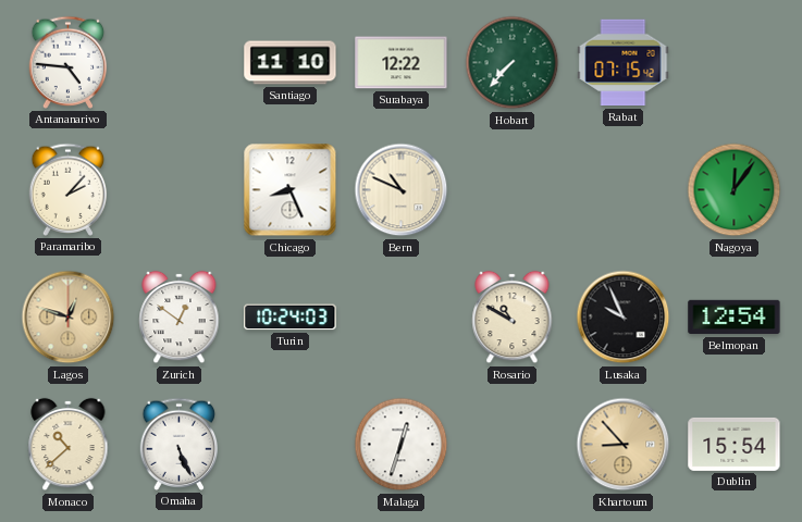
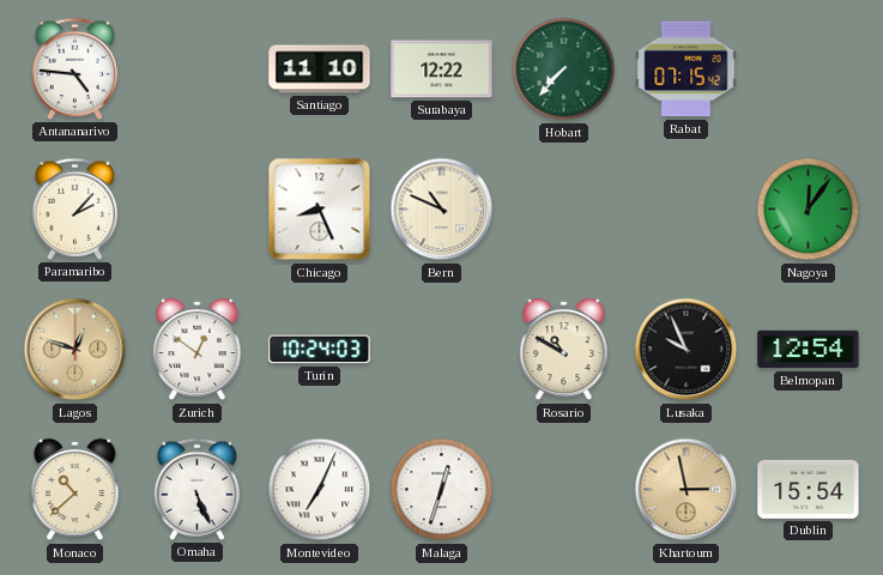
Montevideo: none -> 7:04
Khartoum: 8:53 -> 2:58
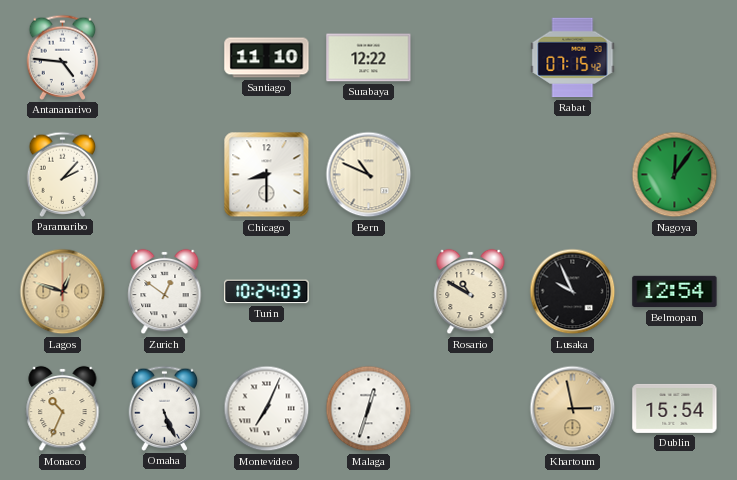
Hobart: 7:37 -> none
Chicago: 8:26 -> 8:30
Monaco: 10:38 -> 10:34
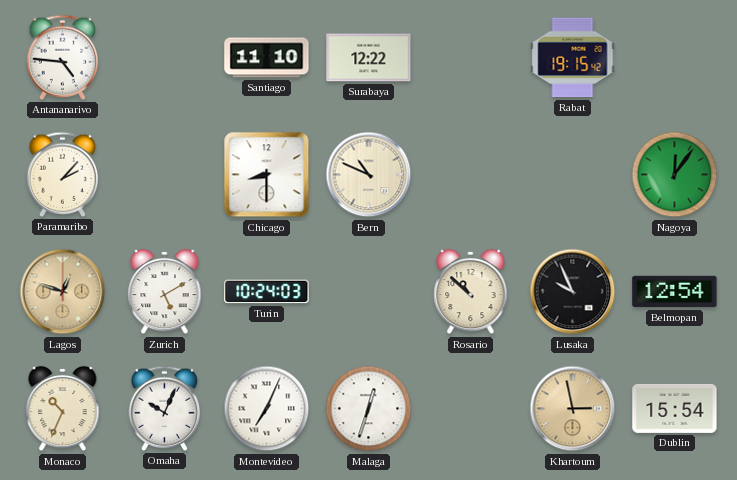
Rabat: 07:15 -> 19:15
Zurich: 12:51 -> 5:10
Rosario: 10:50 -> 10:52
Omaha: 5:26 -> 10:04
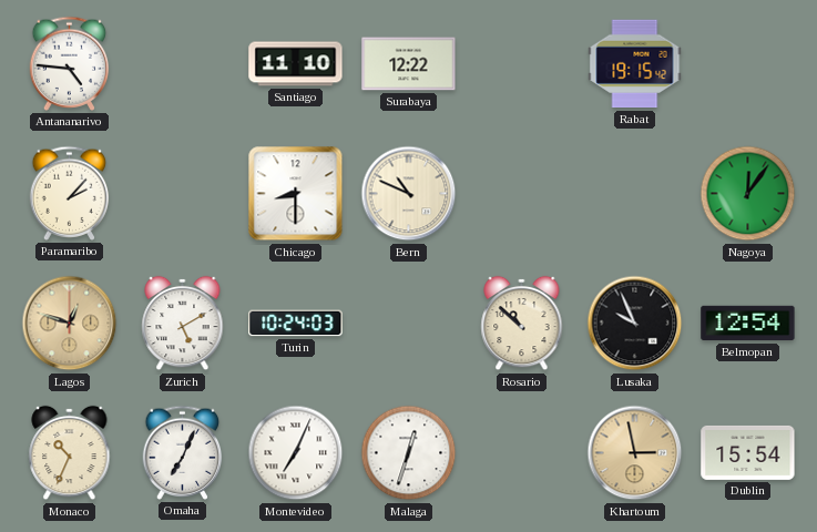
Omaha: 10:04 -> 7:04
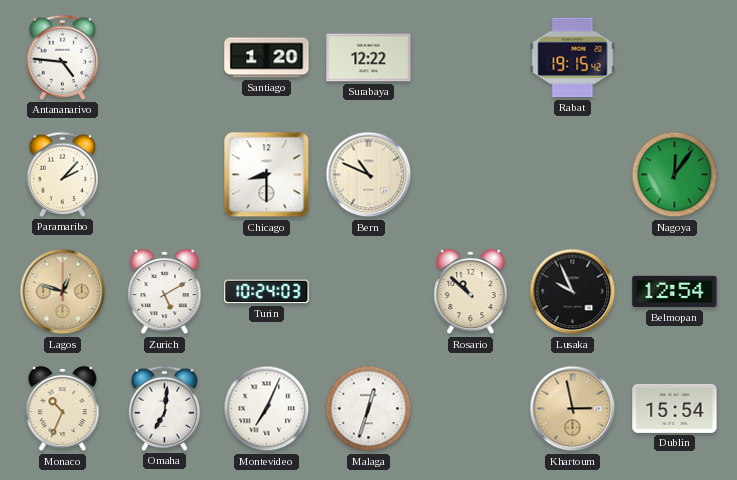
Santiago: 11:10 -> 1:20
Omaha: 7:04 -> 7:01
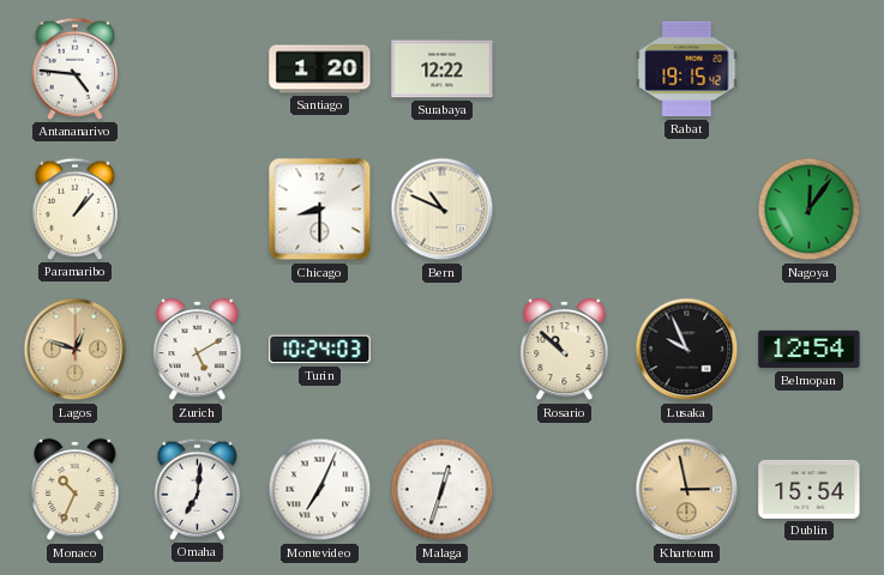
Paramaribo: 2:07 -> 1:07
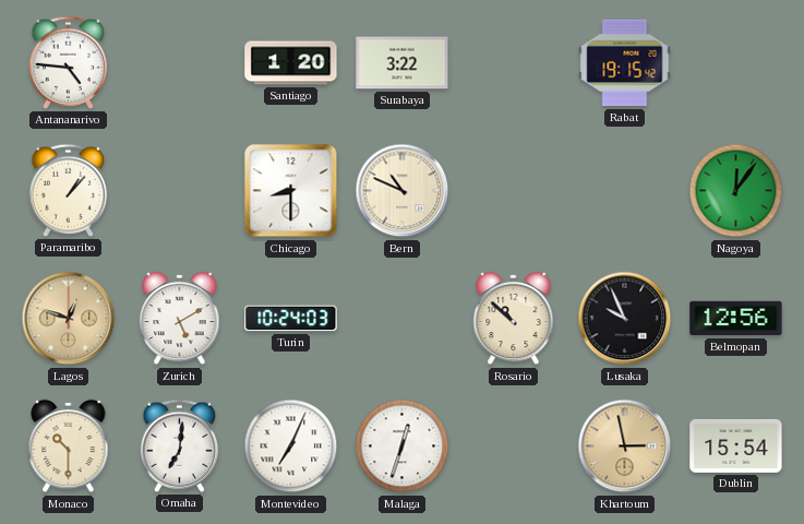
Surabaya: 12:22 -> 3:22
Belmopan: 12:54 -> 12:56
Monaco: 10:34 -> 10:30
